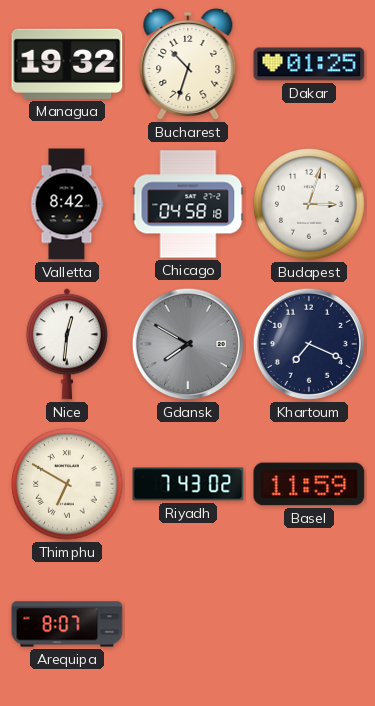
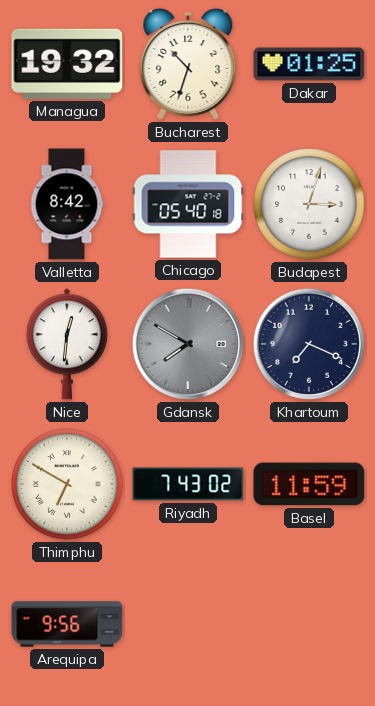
Chicago: 04:58 -> 05:40
Arequipa: 8:07 -> 9:56
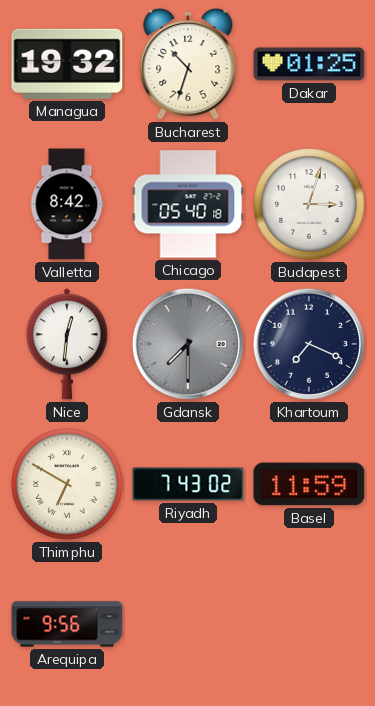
Gdansk: 7:50 -> 7:30
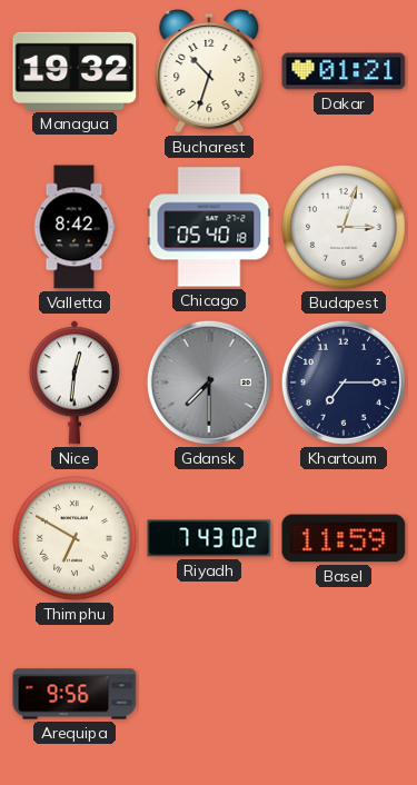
Dakar: 01:25 -> 01:21
Khartoum: 7:19 -> 7:15
